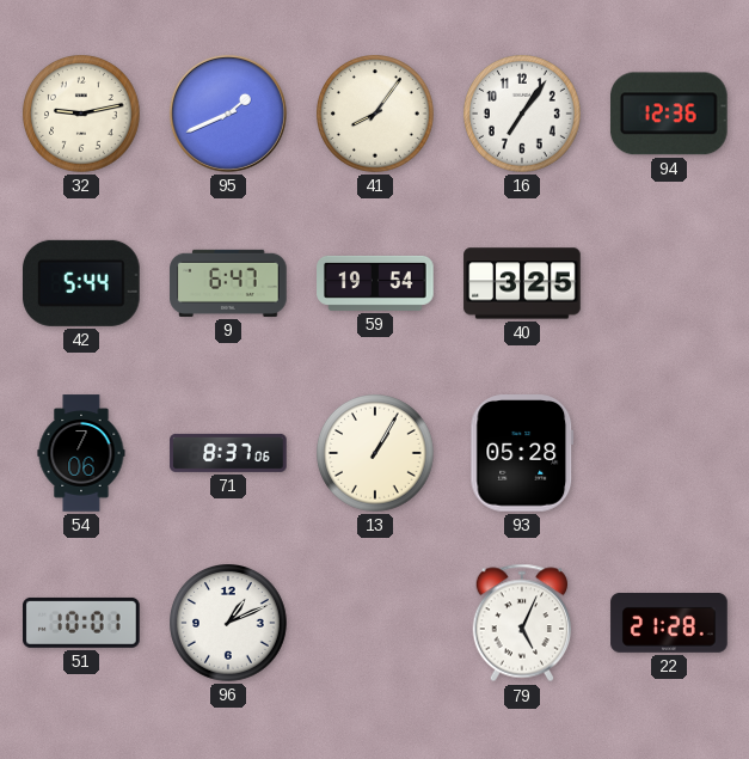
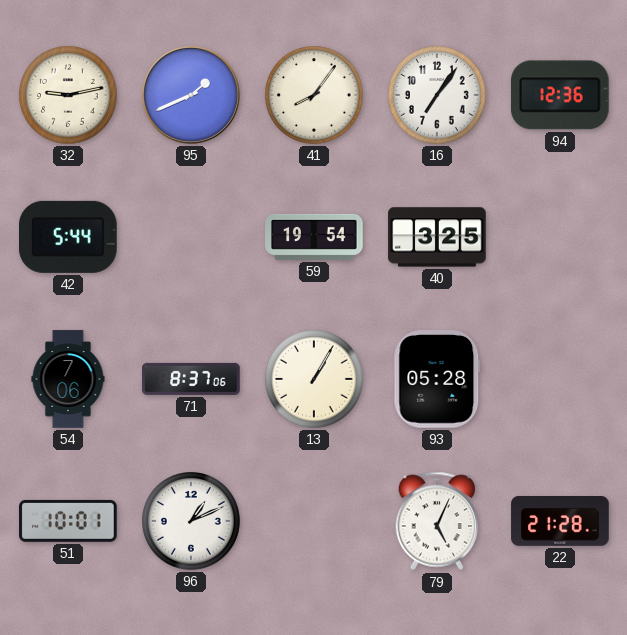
9: 6:47 -> none
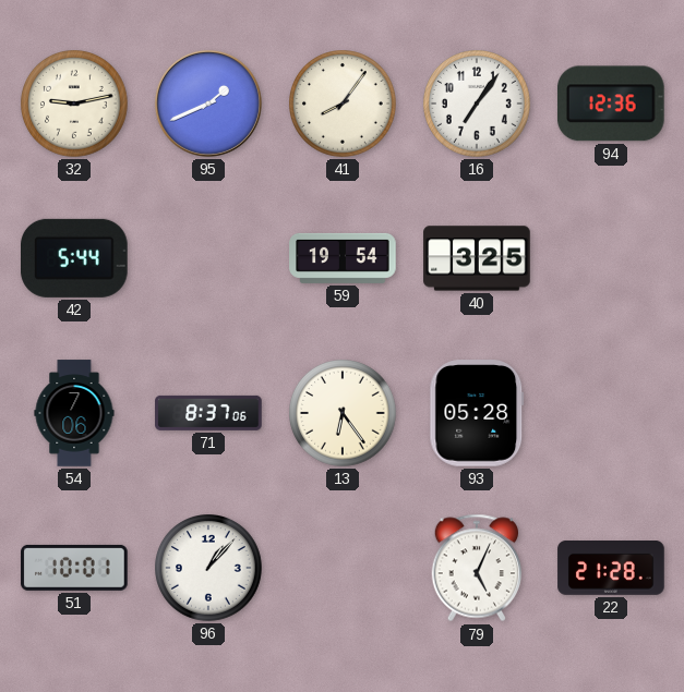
13: 1:05 -> 6:24
96: 1:11 -> 1:07
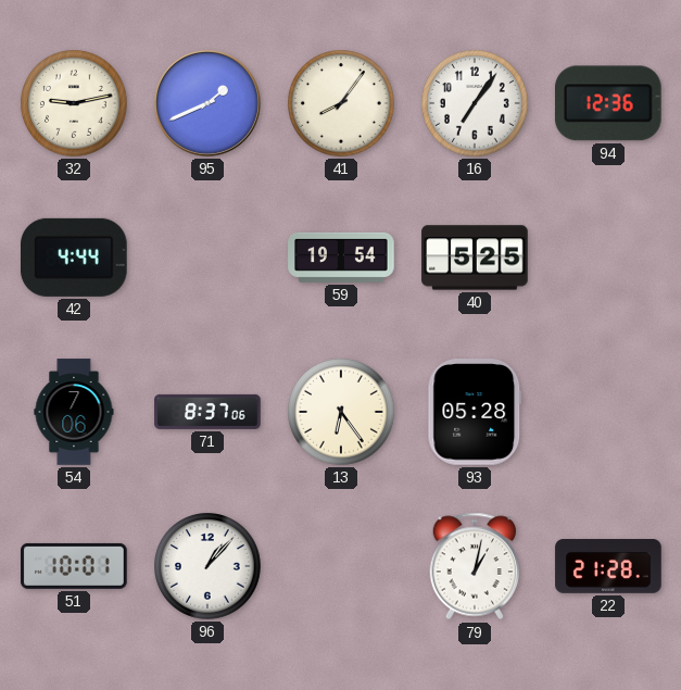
42: 5:44 -> 4:44
40: 3:25 -> 5:25
79: 5:04 -> 1:02
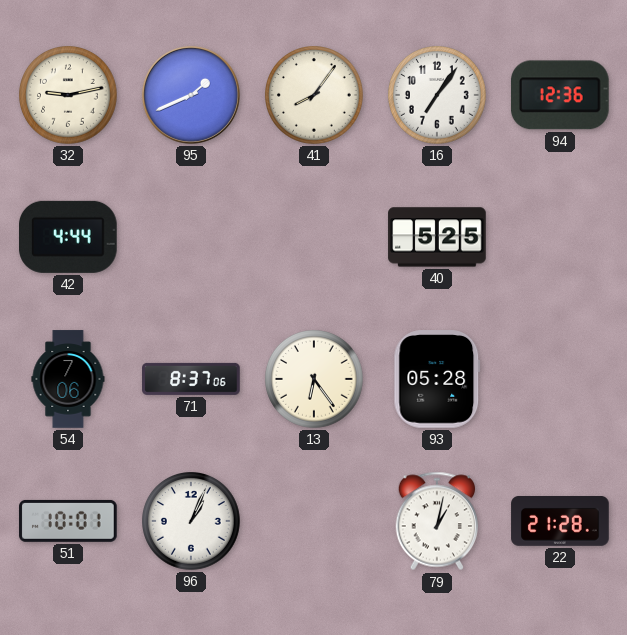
59: 19:54 -> none
96: 1:07 -> 1:04
